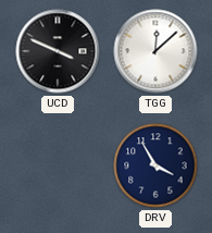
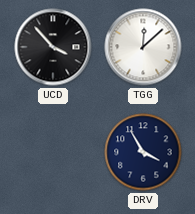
UCD: 3:49 -> 3:53
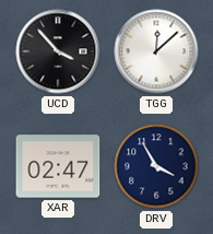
XAR: none -> 02:47
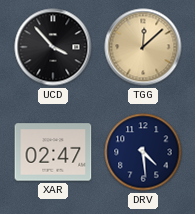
TGG dial: white -> champagne
DRV: 3:55 -> 4:29
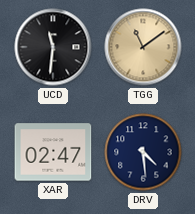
UCD: 3:53 -> 11:31
TGG: 12:08 -> 11:09
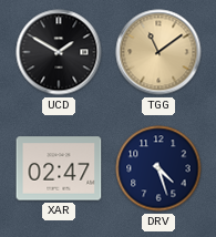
UCD: 11:31 -> 1:50
DRV: 4:29 -> 4:27
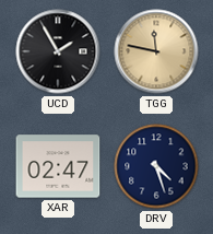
UCD: 1:50 -> 1:55
TGG: 11:09 -> 11:47
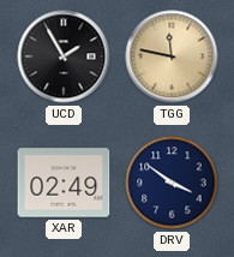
XAR: 02:47 -> 02:49
DRV: 4:27 -> 3:51
